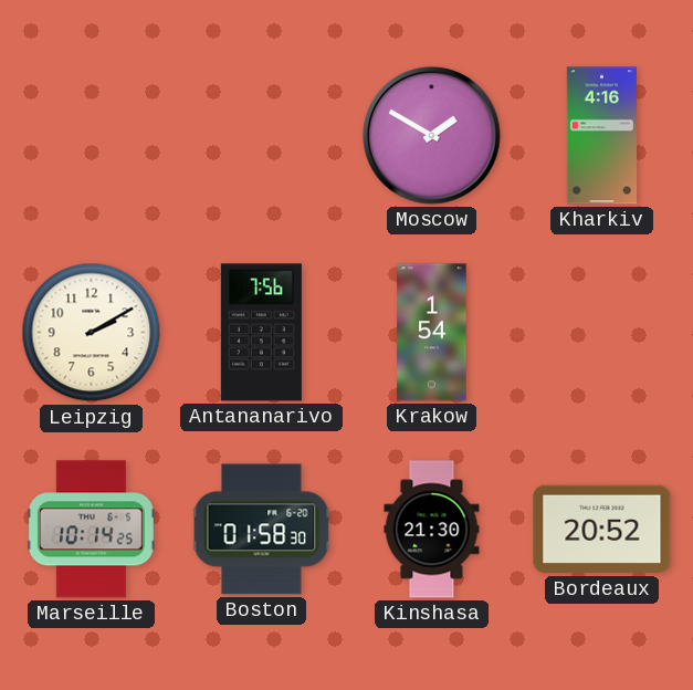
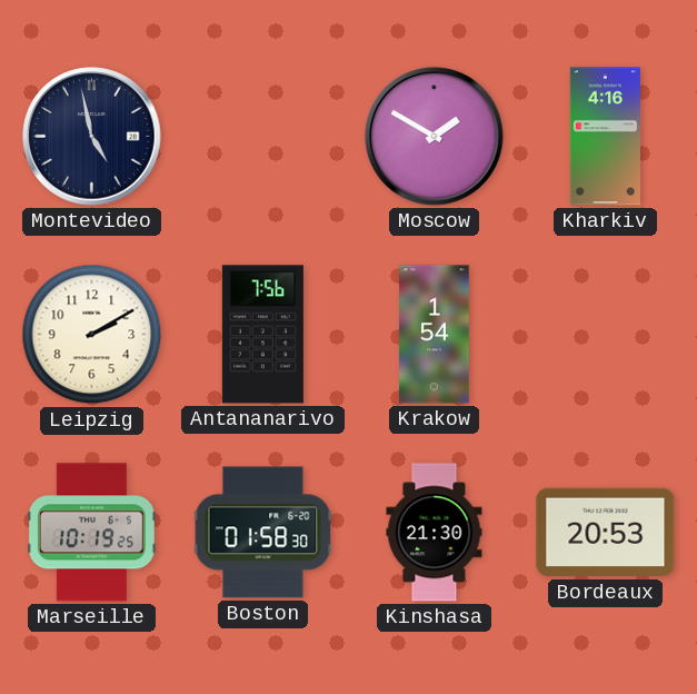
Montevideo: none -> 4:58
Marseille: 10:14 -> 10:19
Bordeaux: 20:52 -> 20:53
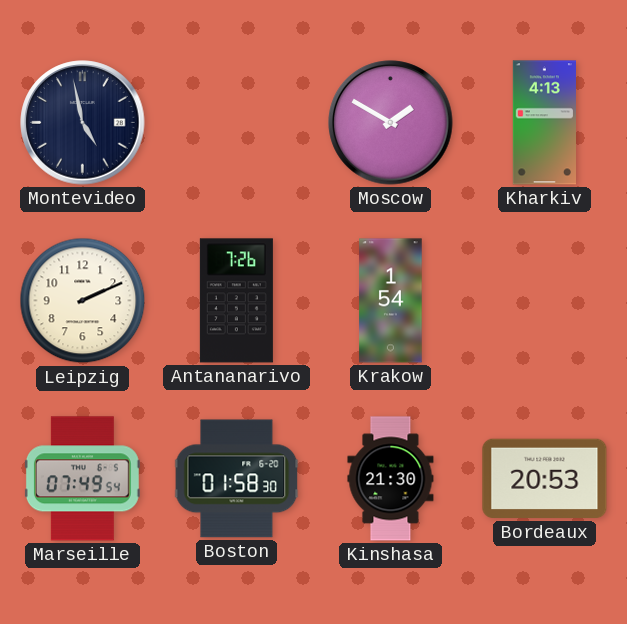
Kharkiv: 4:16 -> 4:13
Leipzig: 2:10 -> 2:11
Antananarivo: 7:56 -> 7:26
Marseille: 10:19 -> 07:49
